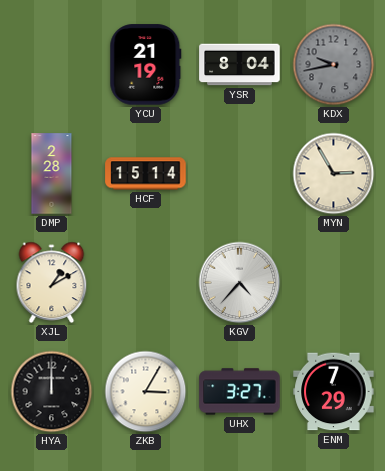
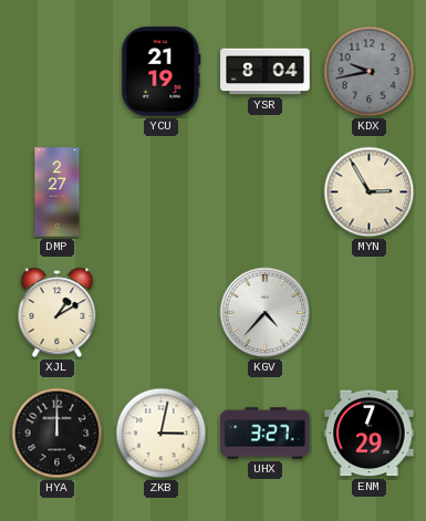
DMP: 2:28 -> 2:27
HCF: 15:14 -> none
ZKB: 3:05 -> 3:02
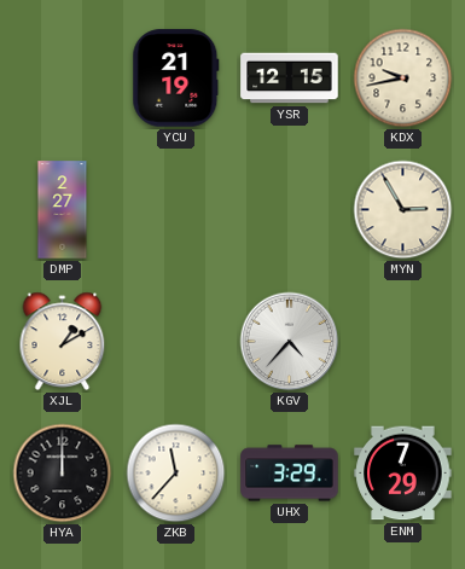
YSR: 8:04 -> 12:15
KDX dial: grey -> cream
ZKB: 3:02 -> 11:37
UHX: 3:27 -> 3:29
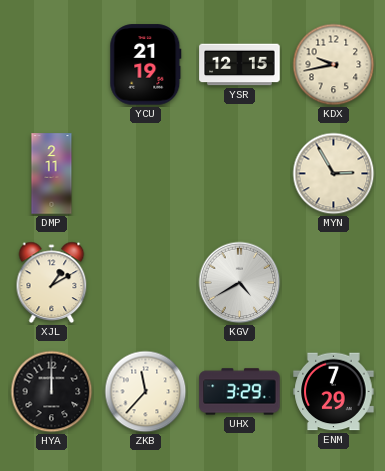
DMP: 2:27 -> 2:11
KGV: 4:37 -> 4:40
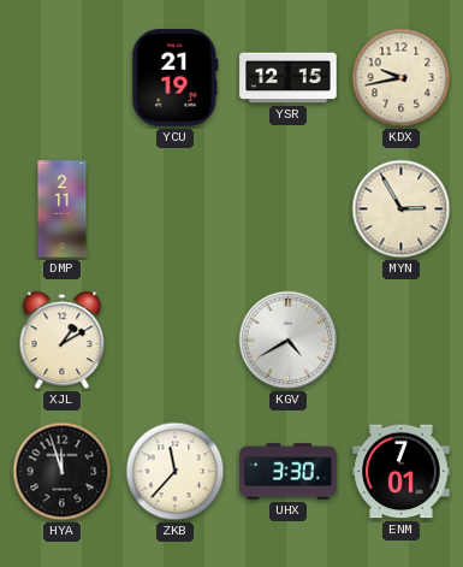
HYA: 12:00 -> 11:57
UHX: 3:29 -> 3:30
ENM: 7:29 -> 7:01
